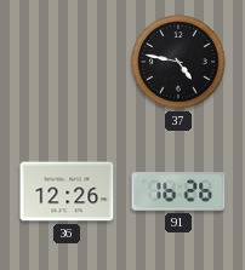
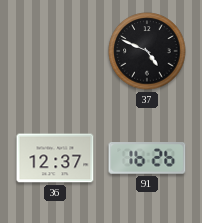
37: 4:47 -> 4:49
36: 12:26 -> 12:37
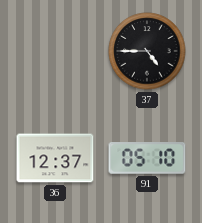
37: 4:49 -> 4:45
91: 16:26 -> 05:10
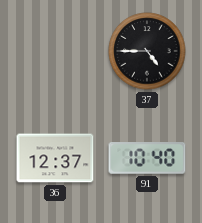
91: 05:10 -> 10:40
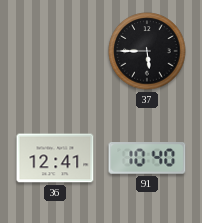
37: 4:45 -> 5:45
36: 12:37 -> 12:41
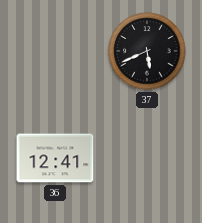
37: 5:45 -> 5:41
91: 10:40 -> none
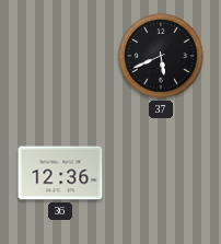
36: 12:41 -> 12:36
